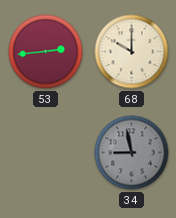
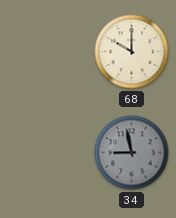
53: 2:44 -> none
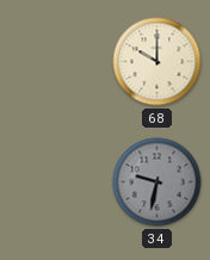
34: 8:58 -> 9:32
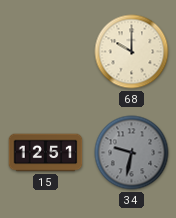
15: none -> 12:51
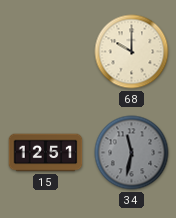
34: 9:32 -> 11:32
